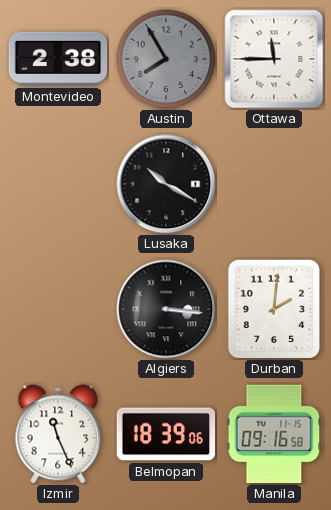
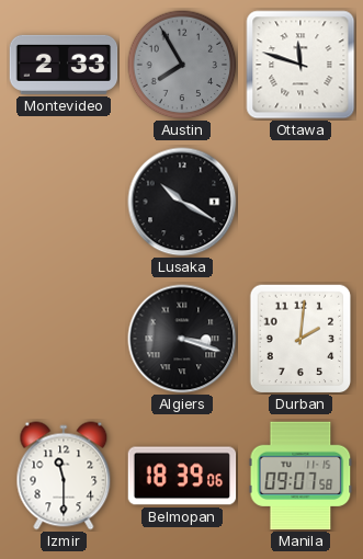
Montevideo: 2:38 -> 2:33
Ottawa: 11:45 -> 11:48
Algiers: 3:16 -> 3:18
Izmir: 11:26 -> 11:30
Manila: 09:16 -> 09:07
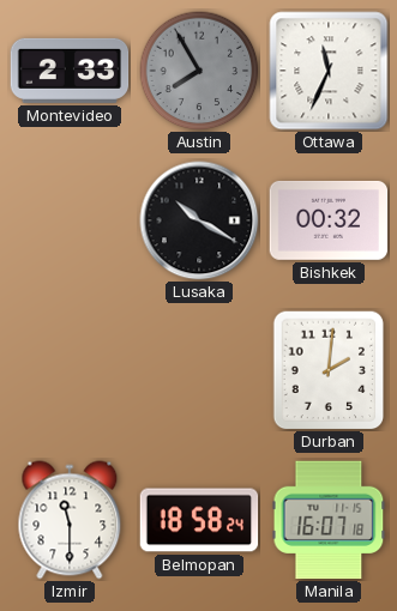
Ottawa: 11:48 -> 11:34
Bishkek: none -> 00:32
Algiers: 3:18 -> none
Belmopan: 18:39 -> 18:58
Manila: 09:07 -> 16:07
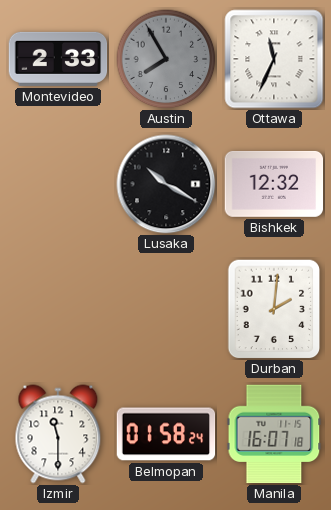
Bishkek: 00:32 -> 12:32
Belmopan: 18:58 -> 01:58
